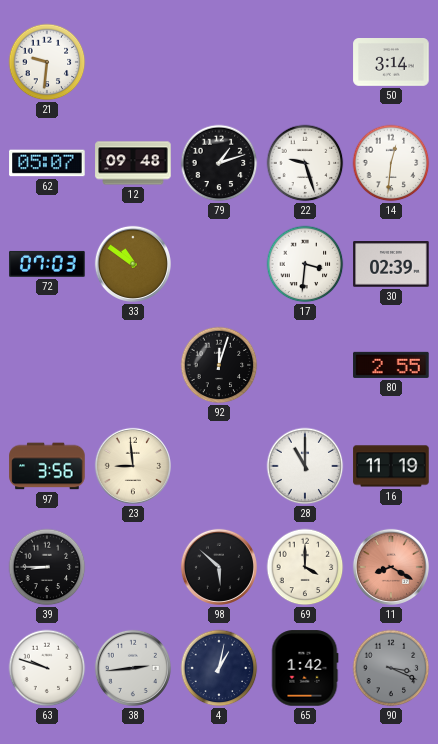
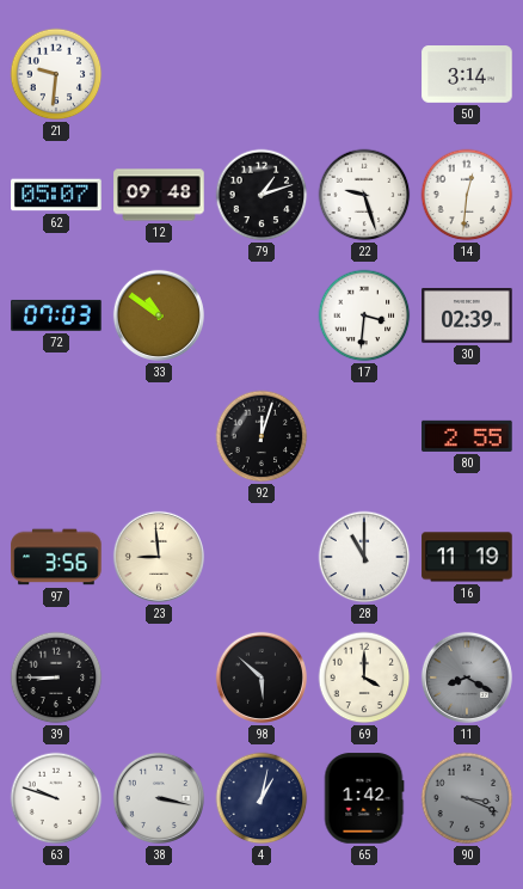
11 dial: salmon -> grey
38: 2:44 -> 3:17
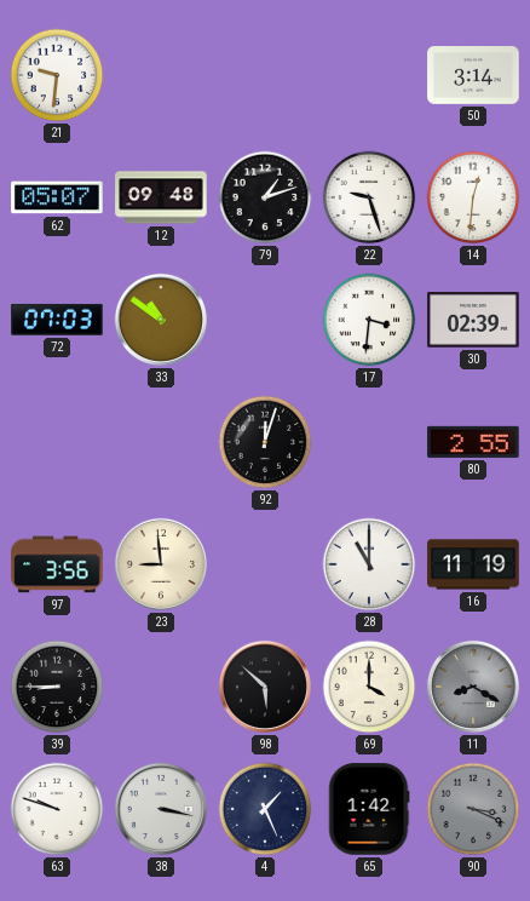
4: 1:02 -> 1:26
